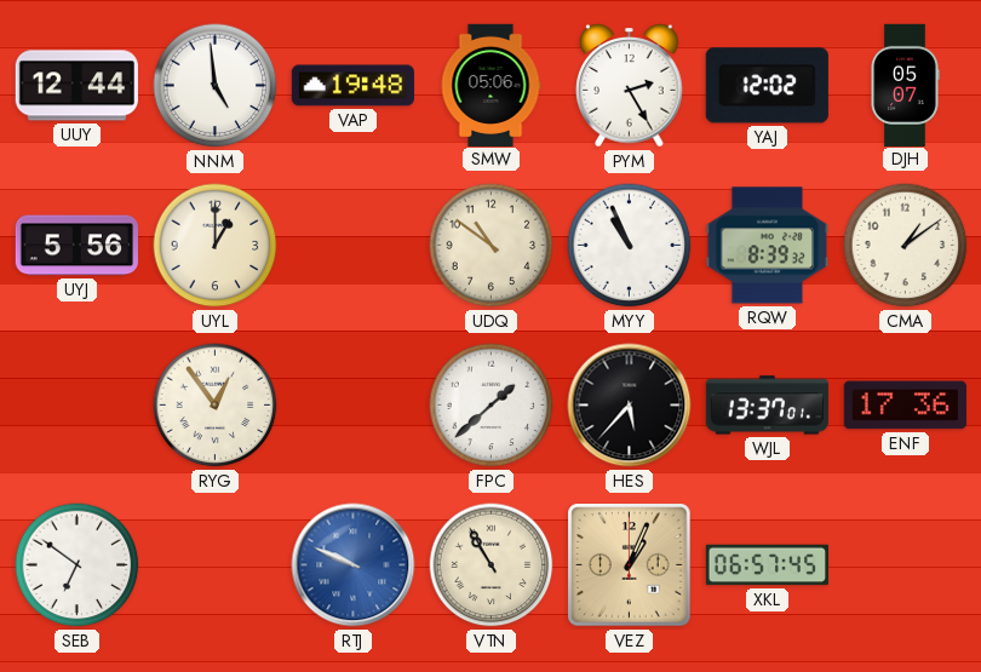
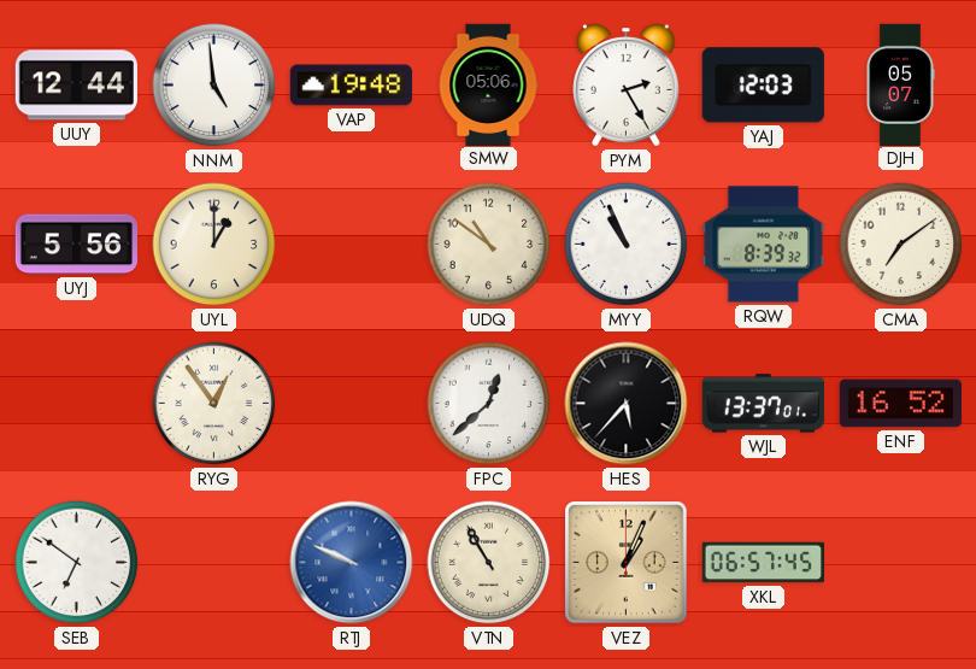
YAJ: 12:02 -> 12:03
CMA: 1:09 -> 7:09
FPC: 1:38 -> 12:38
ENF: 17:36 -> 16:52
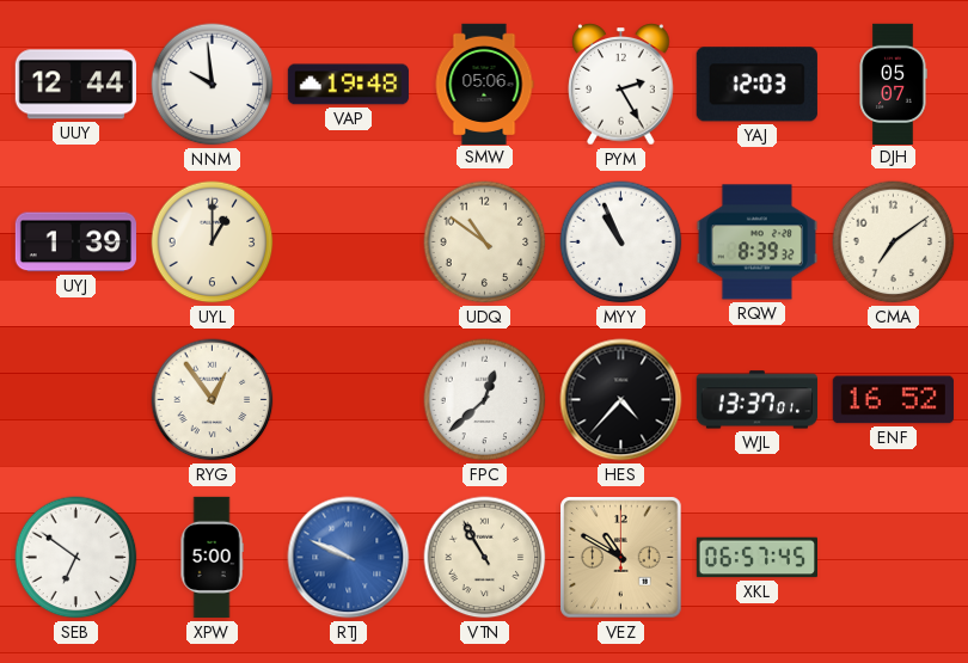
NNM: 4:59 -> 9:59
UYJ: 5:56 -> 1:39
HES: 5:37 -> 4:37
XPW: none -> 5:00
VEZ: 1:04 -> 10:50
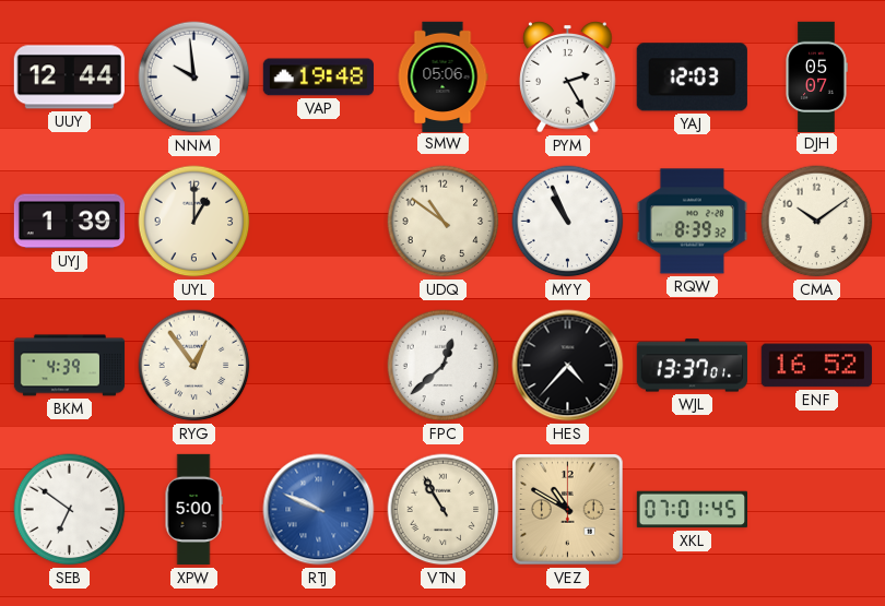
CMA: 7:09 -> 10:09
BKM: none -> 4:39
XKL: 06:57 -> 07:01
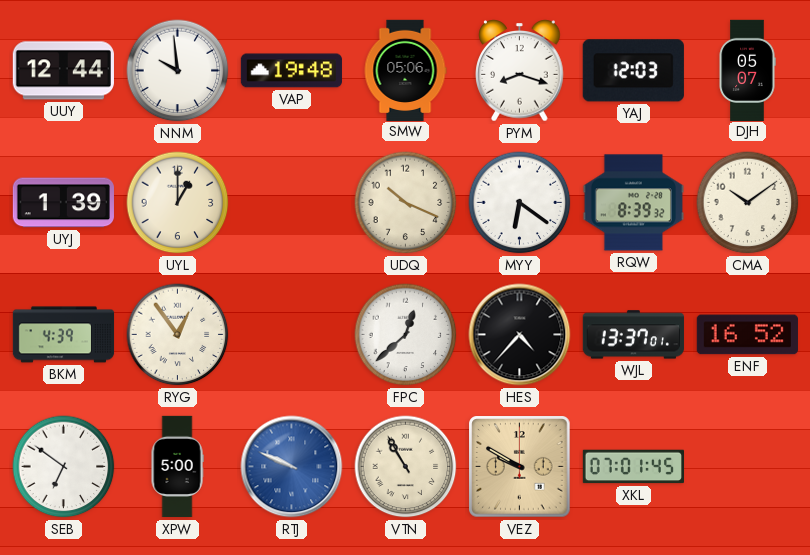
PYM: 2:25 -> 8:18
UDQ: 10:51 -> 10:19
MYY: 10:56 -> 6:21
VEZ: 10:50 -> 9:50
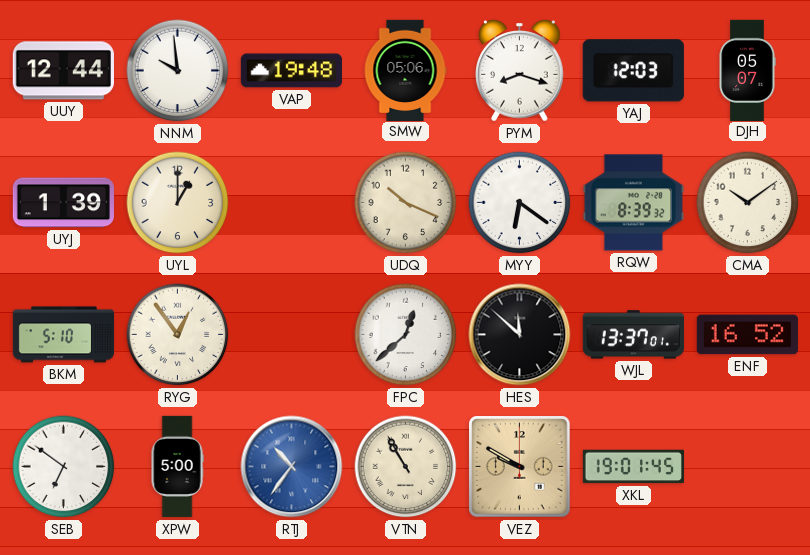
BKM: 4:39 -> 5:10
HES: 4:37 -> 11:52
RTJ: 9:49 -> 10:36
XKL: 07:01 -> 19:01
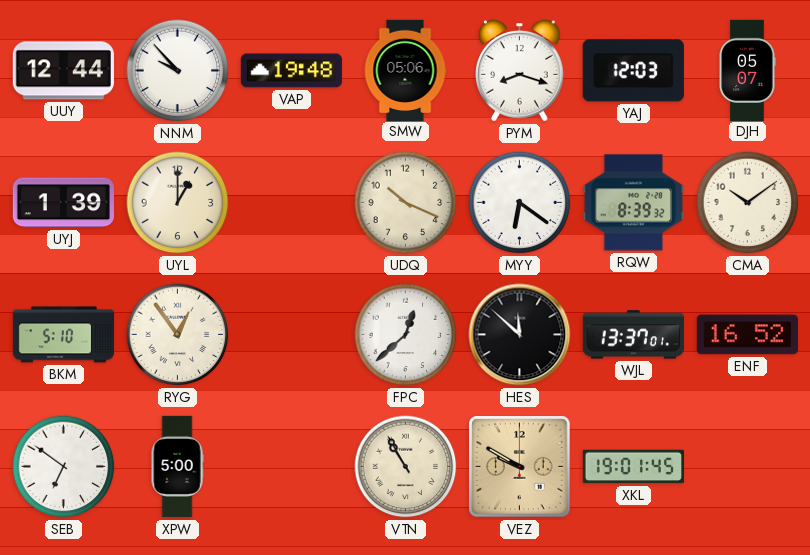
NNM: 9:59 -> 9:53
RTJ: 10:36 -> none
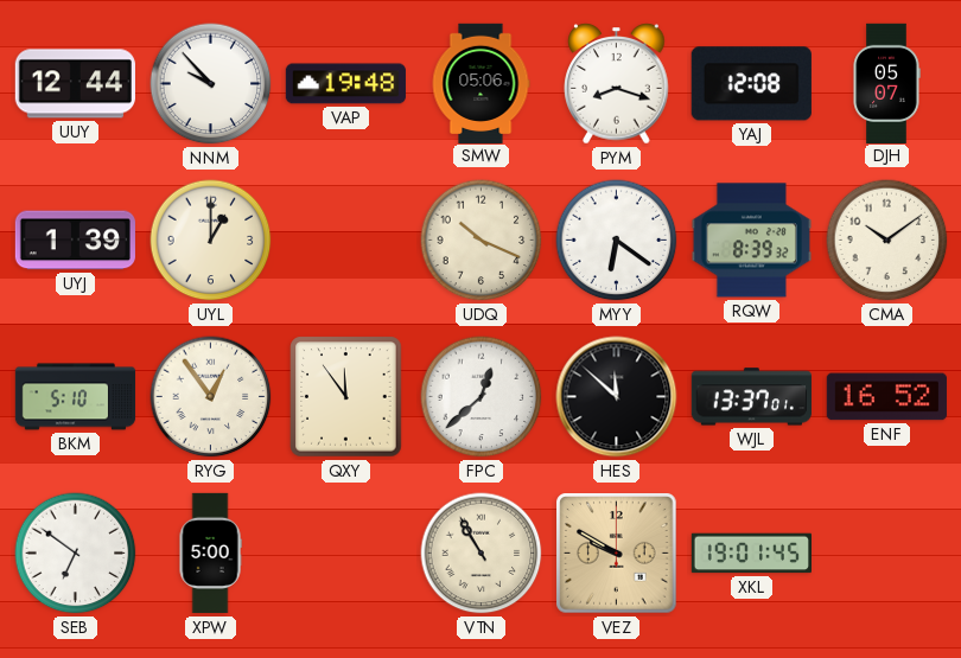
YAJ: 12:03 -> 12:08
QXY: none -> 11:54
